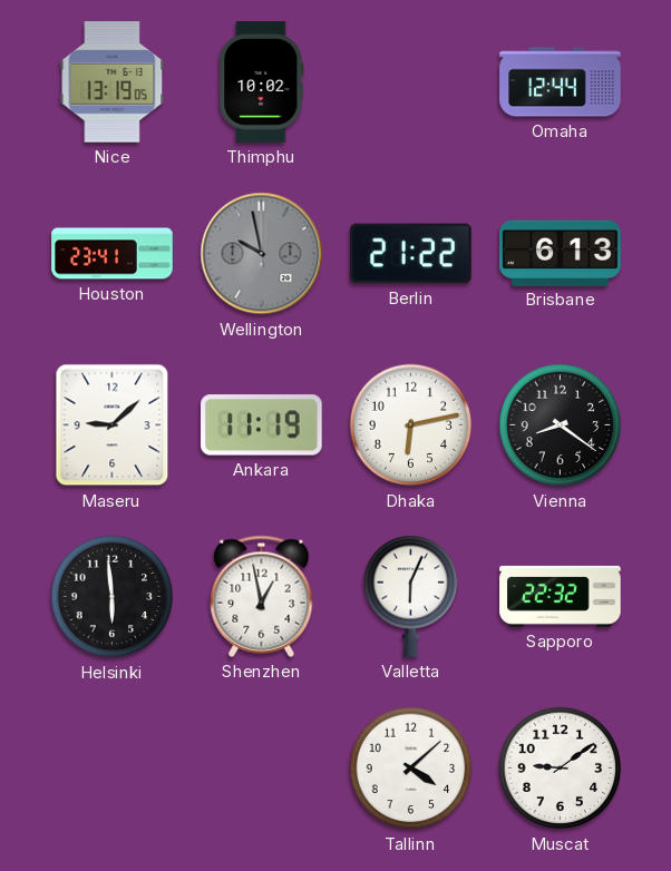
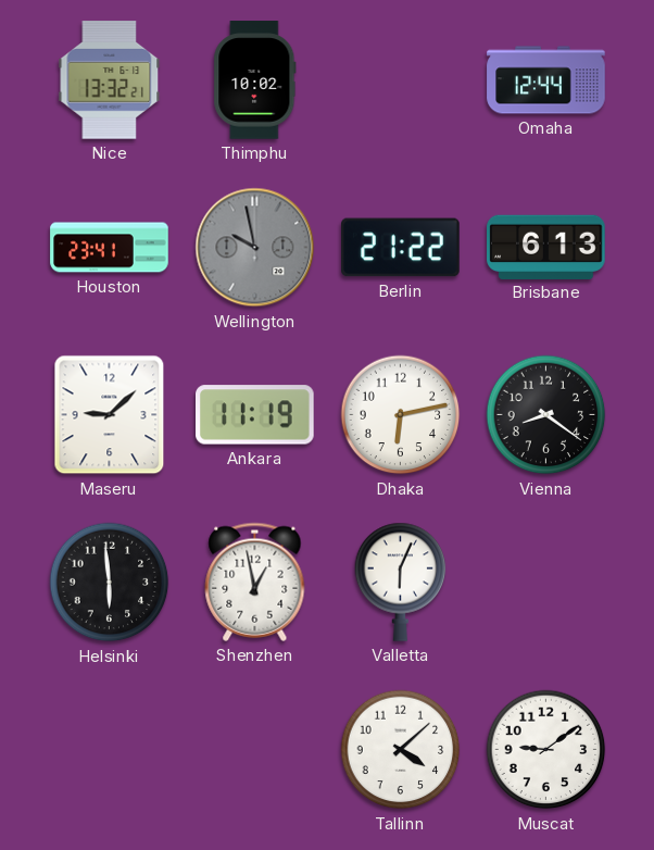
Nice: 13:19 -> 13:32
Sapporo: 22:32 -> none
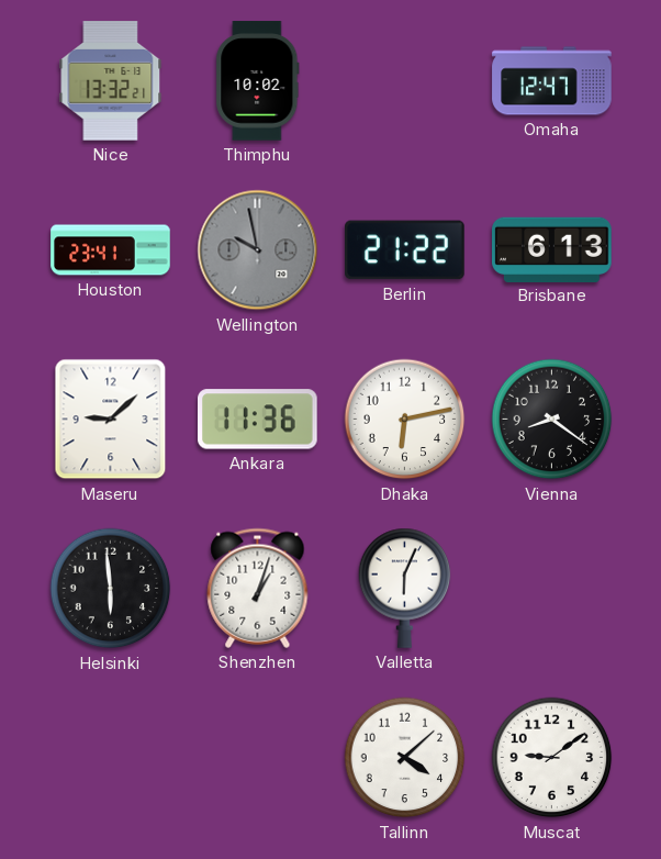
Omaha: 12:44 -> 12:47
Ankara: 11:19 -> 11:36
Shenzhen: 12:58 -> 1:03
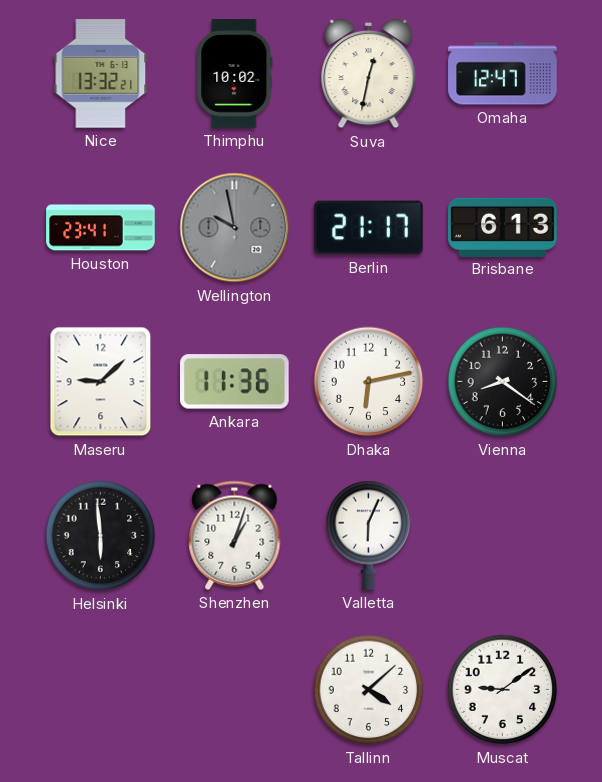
Suva: none -> 12:32
Berlin: 21:22 -> 21:17
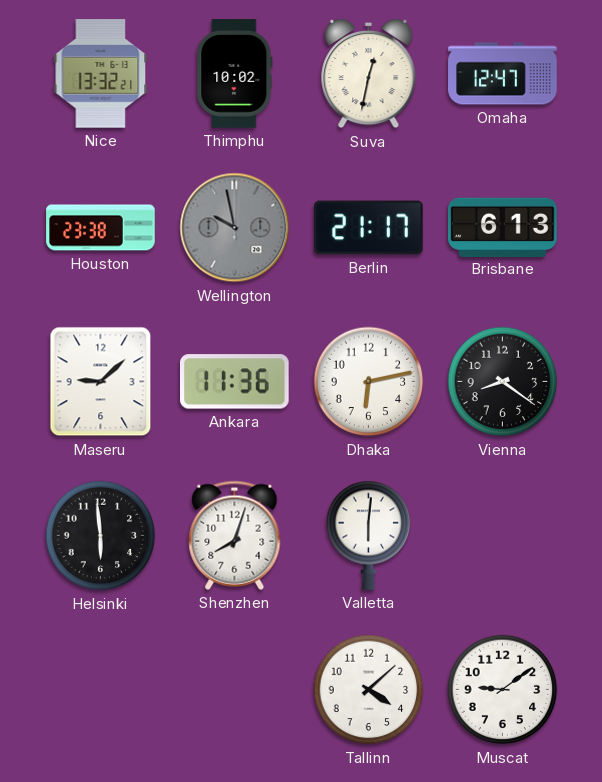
Houston: 23:41 -> 23:38
Shenzhen: 1:03 -> 8:03
Valletta: 6:04 -> 6:01
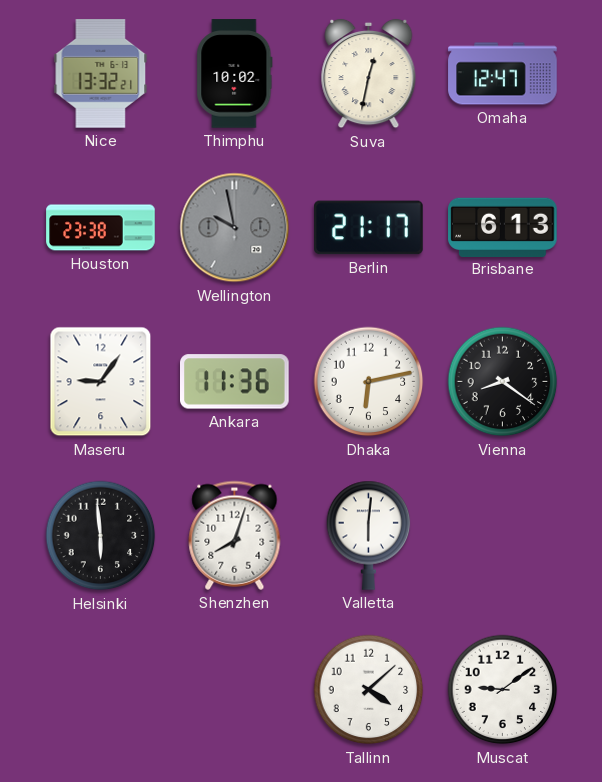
Maseru: 9:08 -> 9:06
